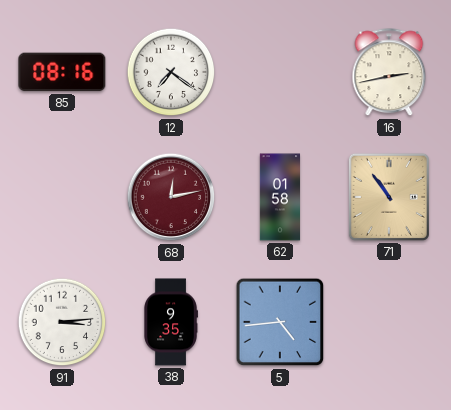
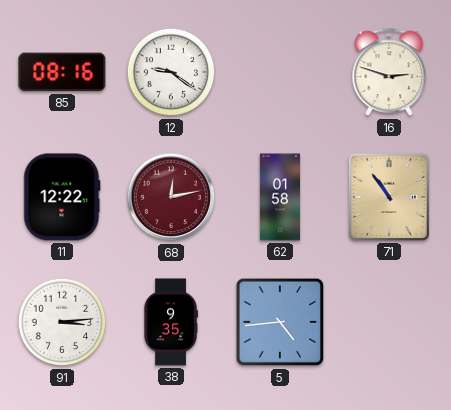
12: 7:21 -> 9:21
16: 2:43 -> 2:48
11: none -> 12:22
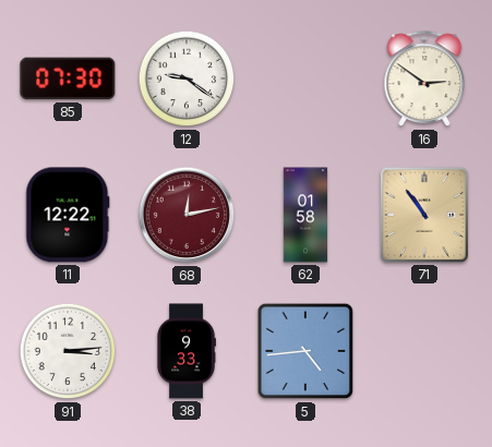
85: 08:16 -> 07:30
16: 2:48 -> 2:51
38: 9:35 -> 9:33
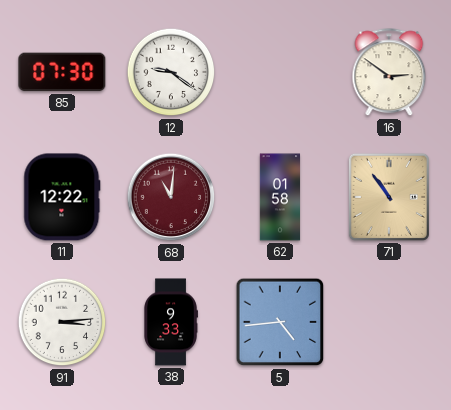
68: 12:13 -> 11:01
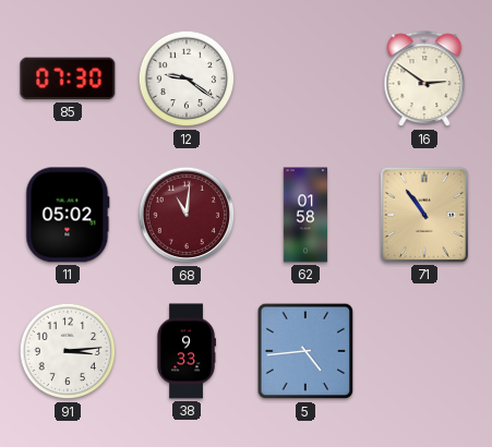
11: 12:22 -> 05:02
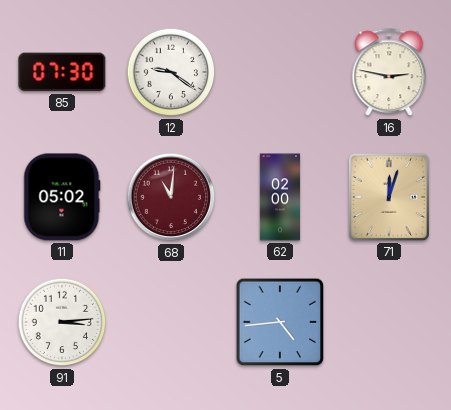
16: 2:51 -> 2:47
62: 01:58 -> 02:00
71: 10:54 -> 12:03
38: 9:33 -> none
